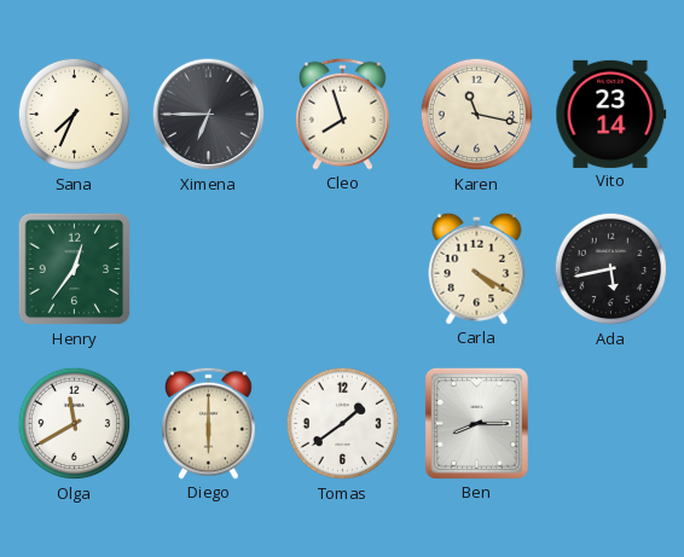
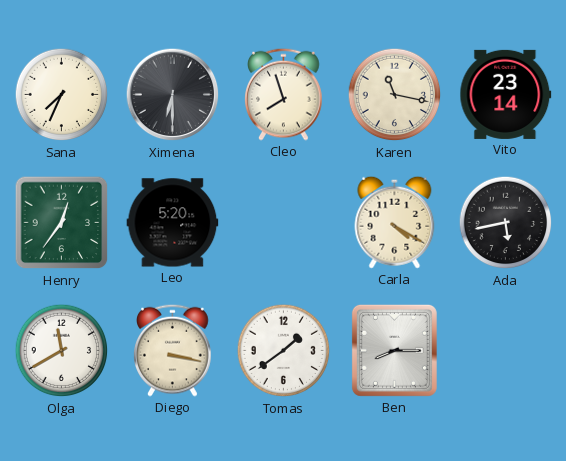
Ximena: 6:45 -> 6:30
Leo: none -> 5:20
Diego: 6:00 -> 3:17
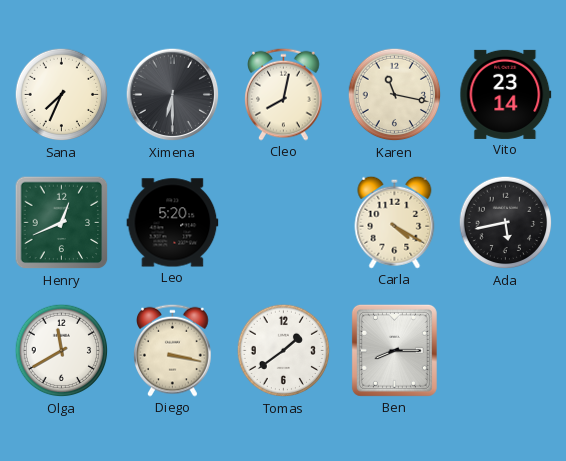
Cleo: 7:57 -> 8:02
Henry: 12:36 -> 12:41
